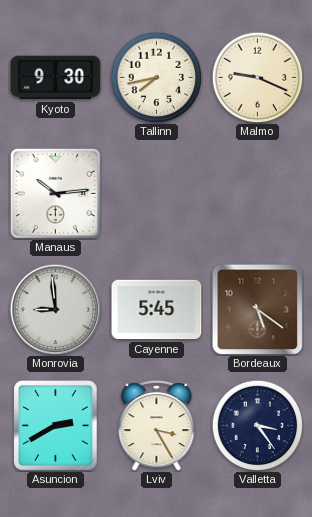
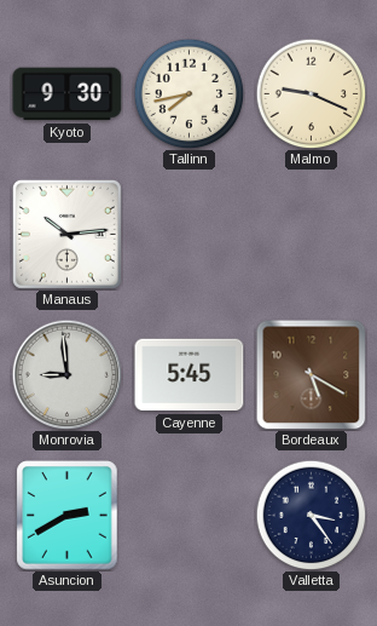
Bordeaux: 5:21 -> 5:20
Lviv: 3:25 -> none
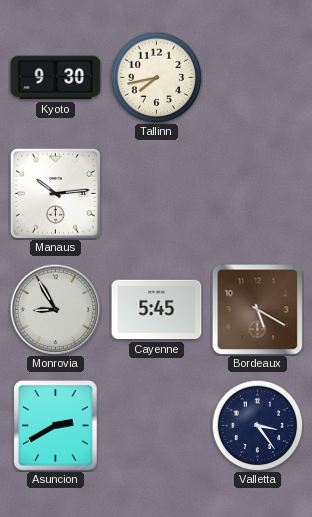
Malmo: 9:19 -> none
Monrovia: 8:59 -> 8:55
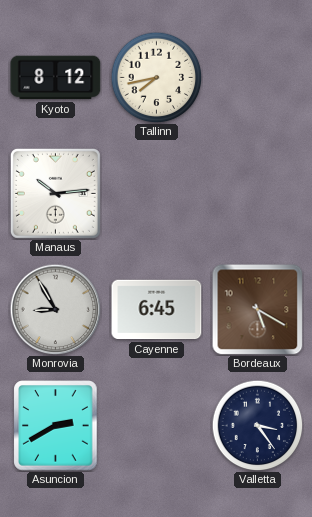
Kyoto: 9:30 -> 8:12
Cayenne: 5:45 -> 6:45
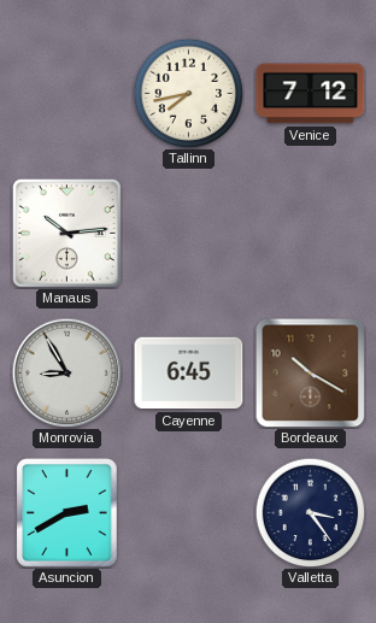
Kyoto: 8:12 -> none
Venice: none -> 7:12
Bordeaux: 5:20 -> 10:20
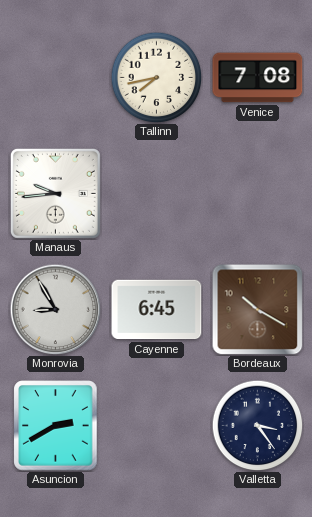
Venice: 7:12 -> 7:08
Manaus: 10:14 -> 9:44
